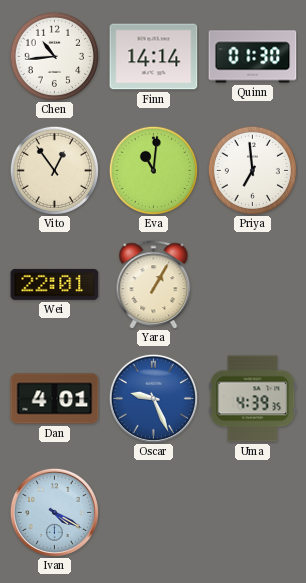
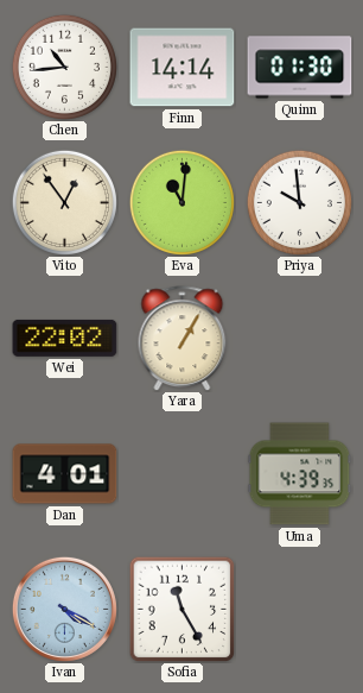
Priya: 6:59 -> 9:59
Wei: 22:01 -> 22:02
Oscar: 9:26 -> none
Sofia: none -> 11:25
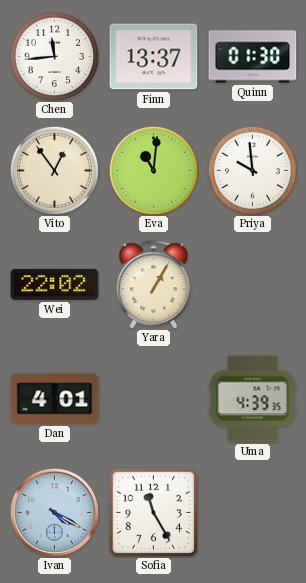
Chen: 10:44 -> 11:44
Finn: 14:14 -> 13:37
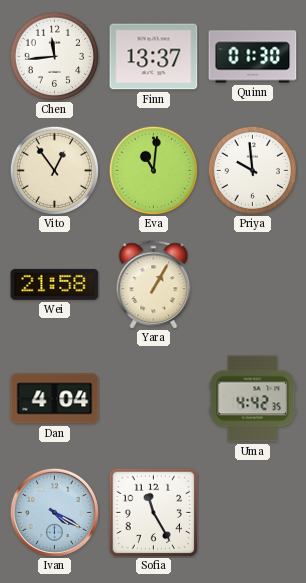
Wei: 22:02 -> 21:58
Dan: 4:01 -> 4:04
Uma: 4:39 -> 4:42
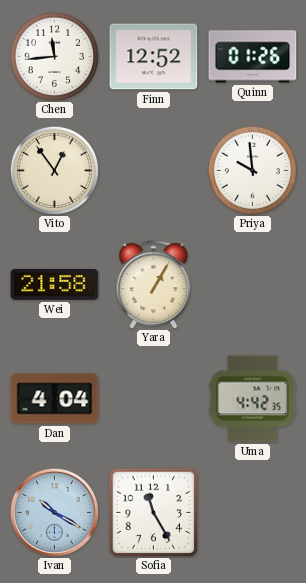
Finn: 13:37 -> 12:52
Quinn: 01:30 -> 01:26
Eva: 11:01 -> none
Ivan: 4:20 -> 10:20
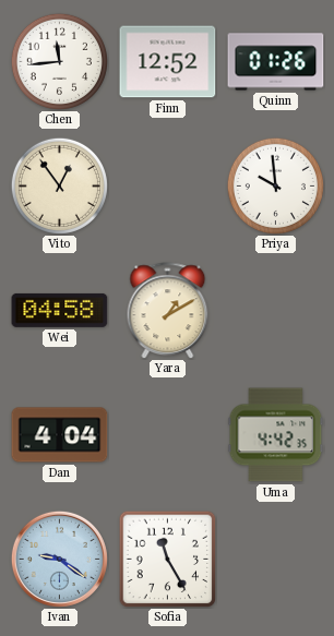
Wei: 21:58 -> 04:58
Yara: 1:05 -> 1:10
Ivan: 10:20 -> 9:21
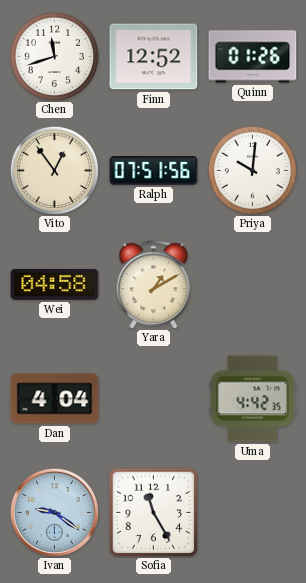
Chen: 11:44 -> 11:42
Ralph: none -> 07:51
Priya: 9:59 -> 10:01
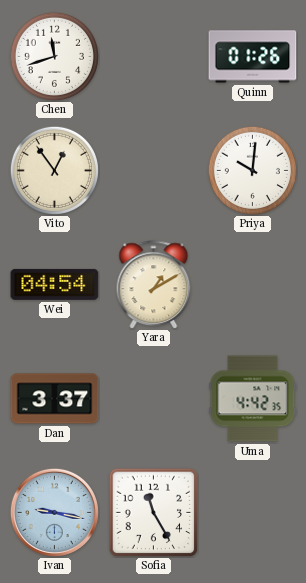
Finn: 12:52 -> none
Ralph: 07:51 -> none
Wei: 04:58 -> 04:54
Dan: 4:04 -> 3:37
Ivan: 9:21 -> 9:17
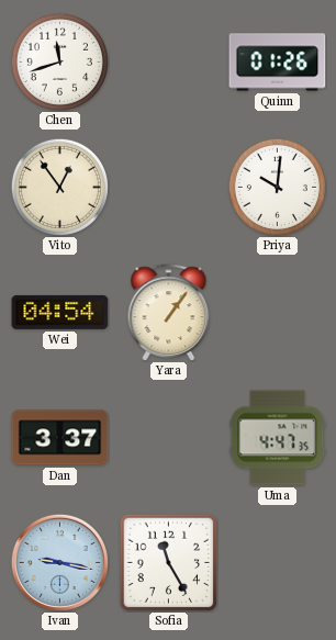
Yara: 1:10 -> 1:06
Uma: 4:42 -> 4:47
